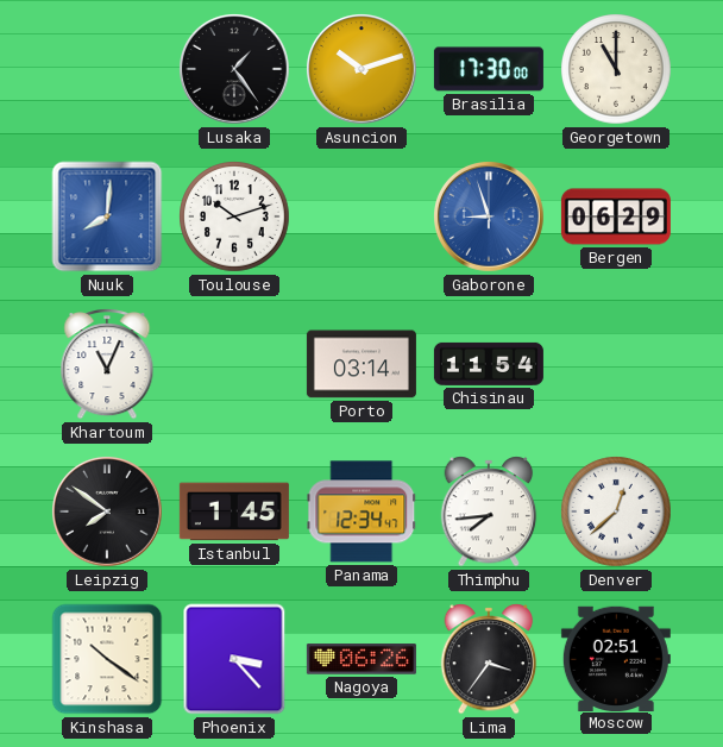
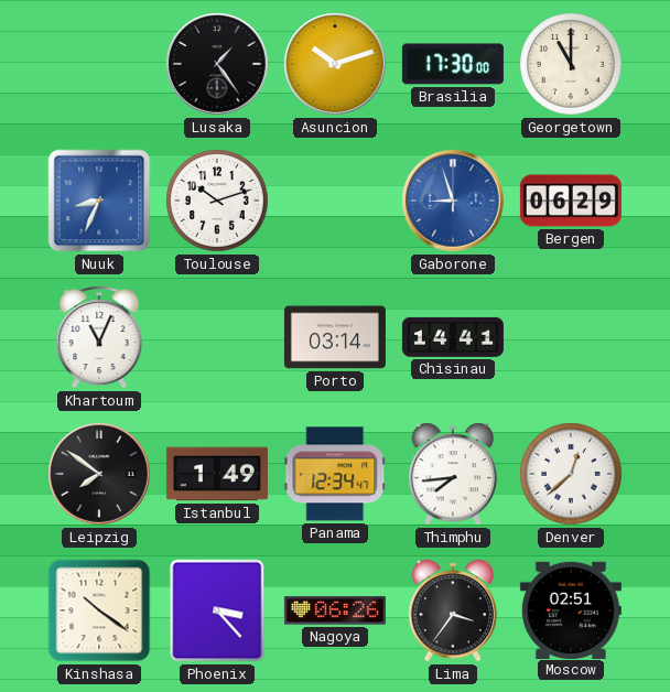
Nuuk: 8:01 -> 8:34
Chisinau: 11:54 -> 14:41
Istanbul: 1:45 -> 1:49
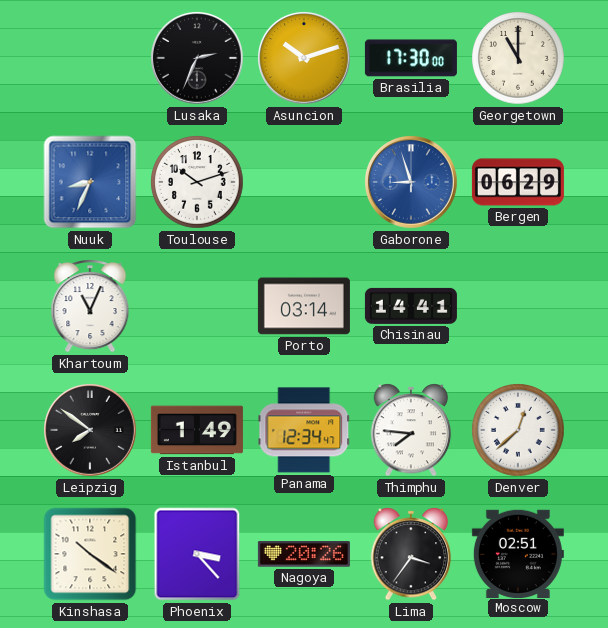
Lusaka: 1:24 -> 2:34
Thimphu: 7:44 -> 7:46
Nagoya: 06:26 -> 20:26
